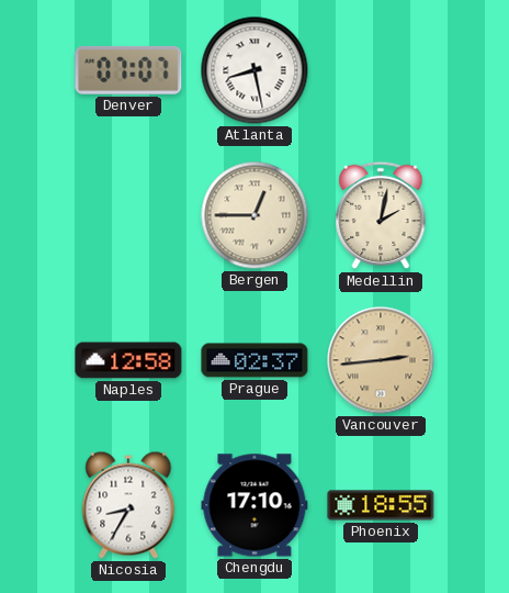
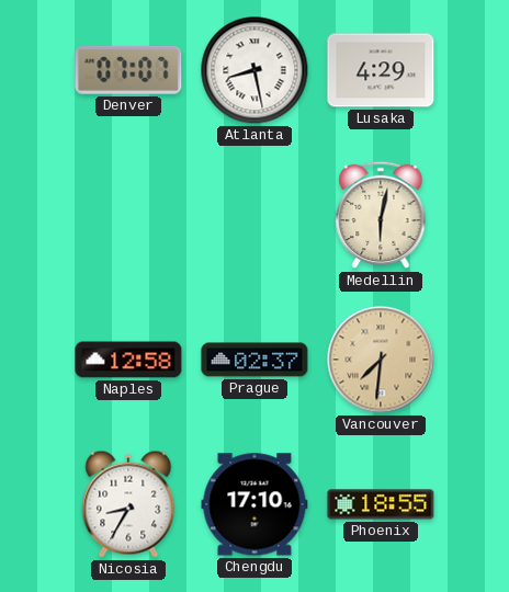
Lusaka: none -> 4:29
Bergen: 12:45 -> none
Medellin: 2:02 -> 6:02
Vancouver: 2:44 -> 7:31
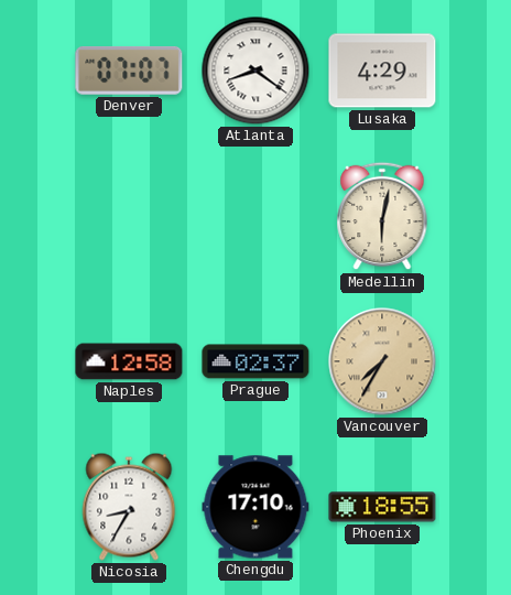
Atlanta: 8:28 -> 8:21
Vancouver: 7:31 -> 7:35
